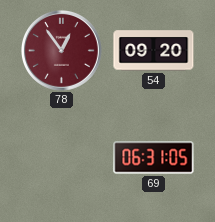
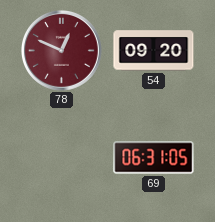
78: 12:54 -> 12:49
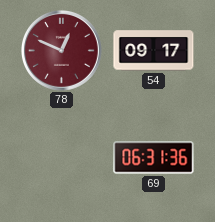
54: 09:20 -> 09:17
69: 06:31:05 -> 06:31:36
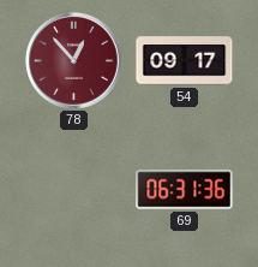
78: 12:49 -> 12:53
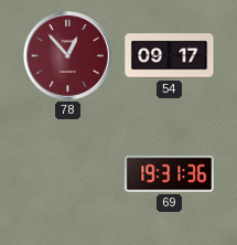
69: 06:31 -> 19:31
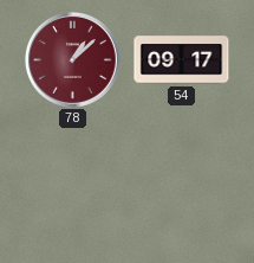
78: 12:53 -> 1:08
69: 19:31 -> none
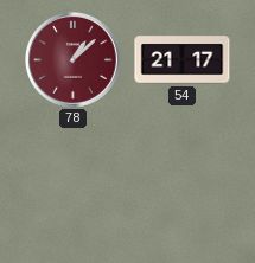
54: 09:17 -> 21:17
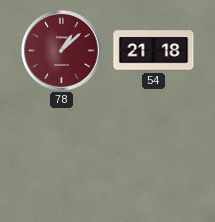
54: 21:17 -> 21:18
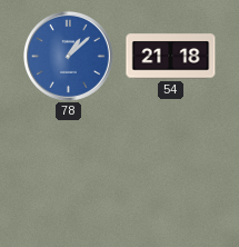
78 dial: burgundy -> blue
